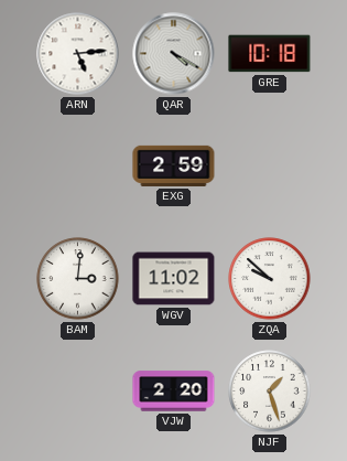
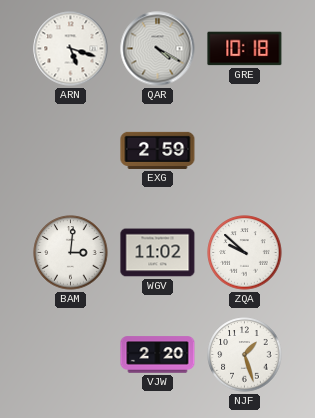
ARN: 5:14 -> 5:18
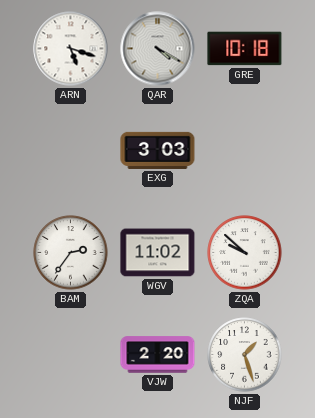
EXG: 2:59 -> 3:03
BAM: 3:01 -> 2:36
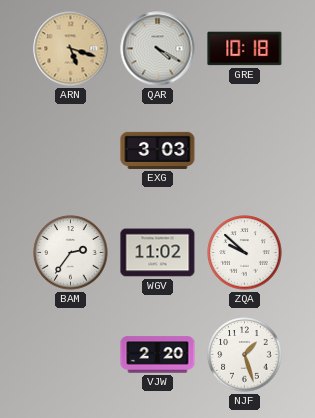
ARN dial: white -> champagne
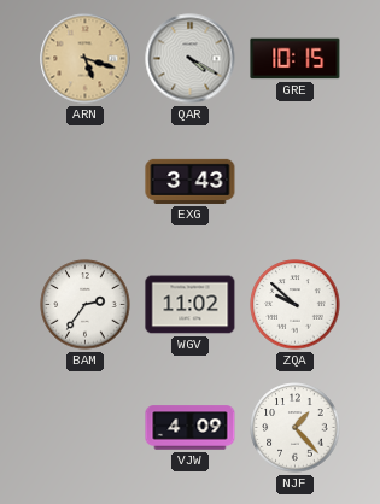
GRE: 10:18 -> 10:15
EXG: 3:03 -> 3:43
VJW: 2:20 -> 4:09
NJF: 1:27 -> 1:23
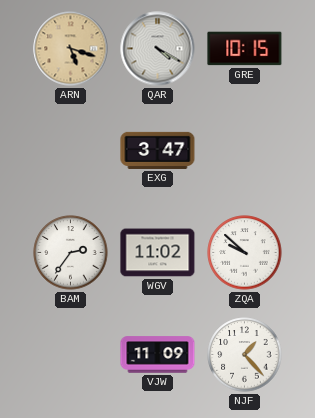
EXG: 3:43 -> 3:47
VJW: 4:09 -> 11:09
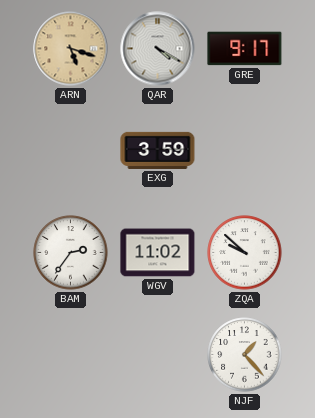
GRE: 10:15 -> 9:17
EXG: 3:47 -> 3:59
VJW: 11:09 -> none
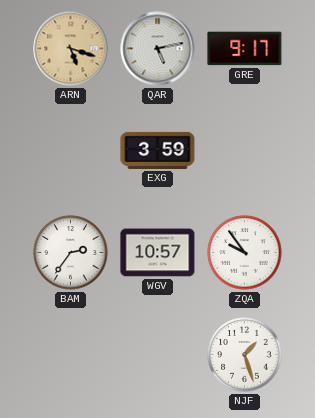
QAR: 4:20 -> 5:13
WGV: 11:02 -> 10:57
ZQA: 9:52 -> 9:54
NJF: 1:23 -> 1:27
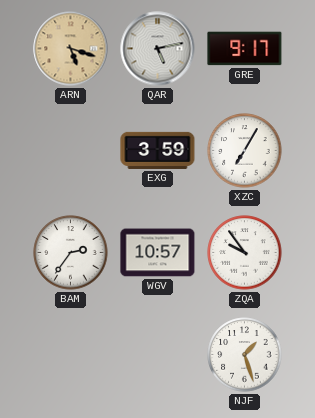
XZC: none -> 7:05
